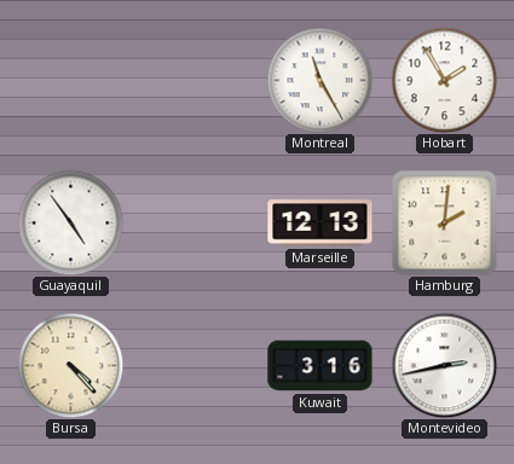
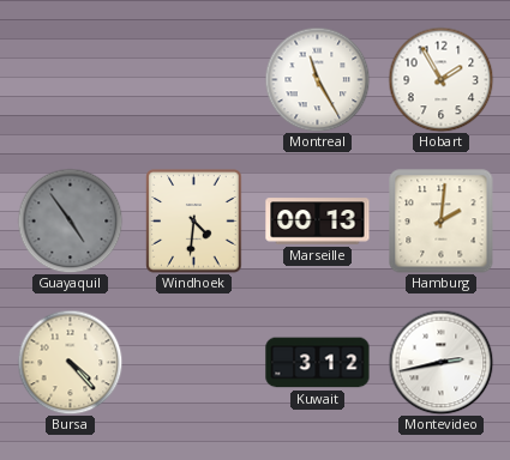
Guayaquil dial: white -> grey
Windhoek: none -> 4:31
Marseille: 12:13 -> 00:13
Kuwait: 3:16 -> 3:12
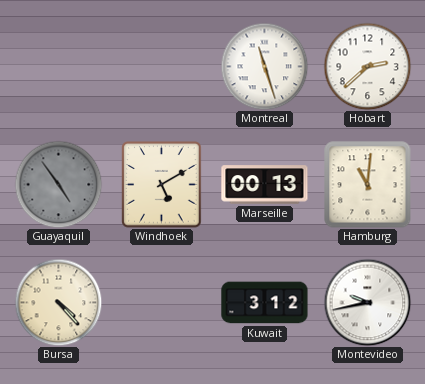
Montreal: 11:25 -> 11:27
Hobart: 1:55 -> 2:38
Windhoek: 4:31 -> 5:10
Hamburg: 2:01 -> 11:01
Montevideo: 2:43 -> 9:43
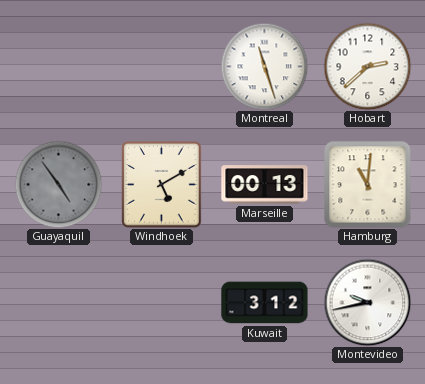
Bursa: 4:23 -> none
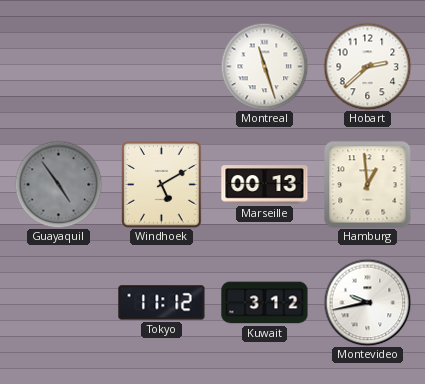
Hamburg: 11:01 -> 12:59
Tokyo: none -> 11:12
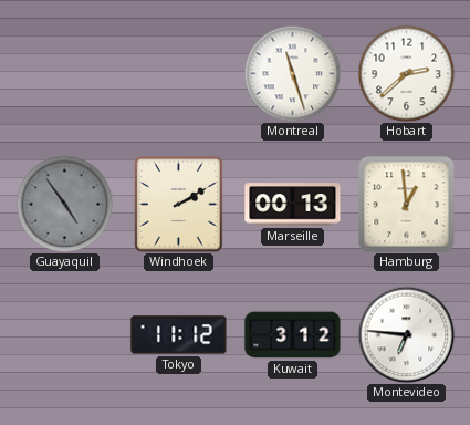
Windhoek: 5:10 -> 2:10
Montevideo: 9:43 -> 6:46
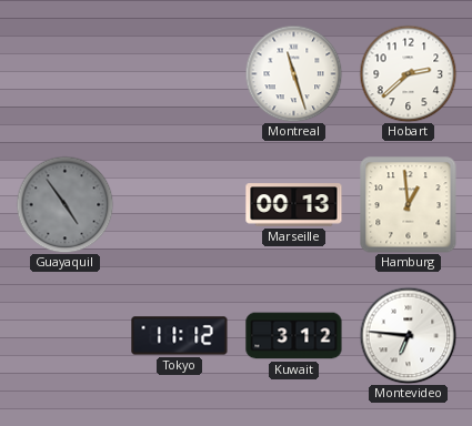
Windhoek: 2:10 -> none
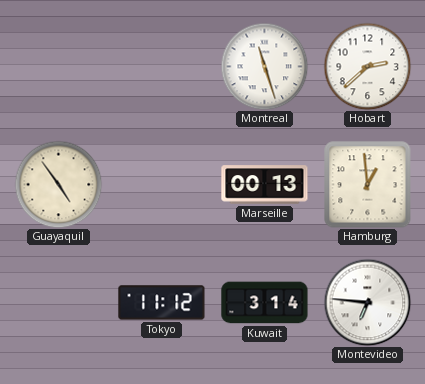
Guayaquil dial: grey -> cream
Kuwait: 3:12 -> 3:14
